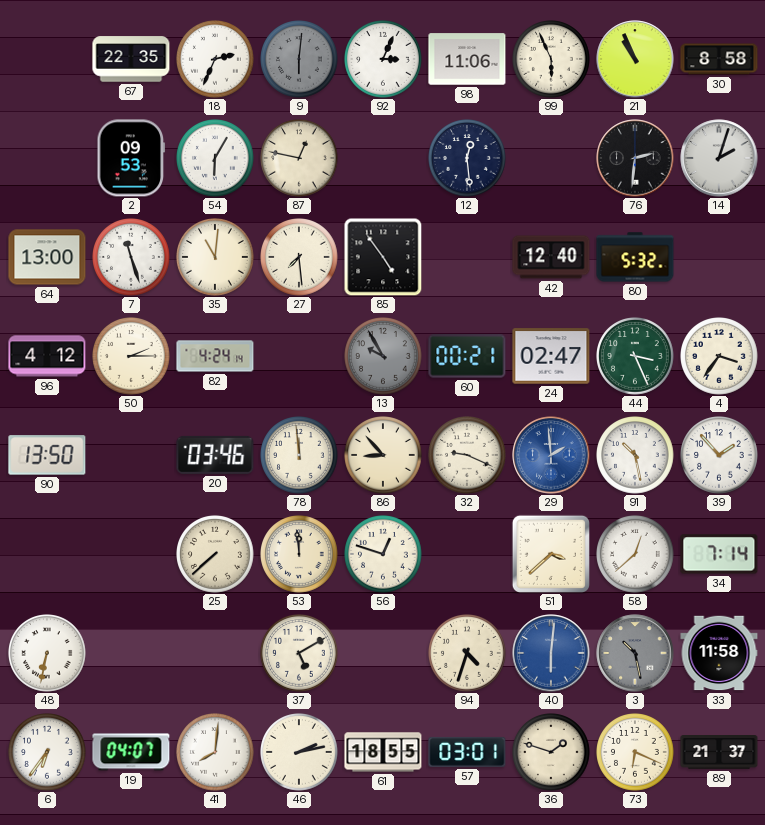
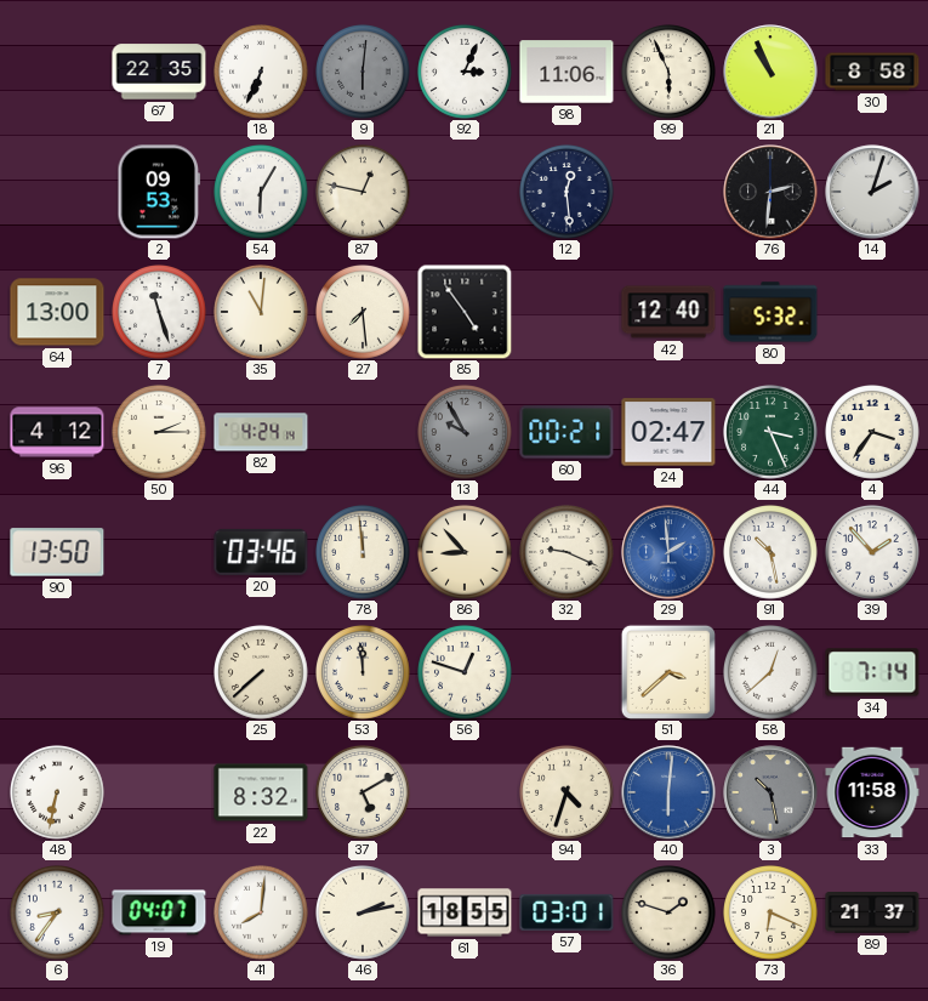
18: 2:34 -> 6:34
22: none -> 8:32
6: 6:36 -> 8:36
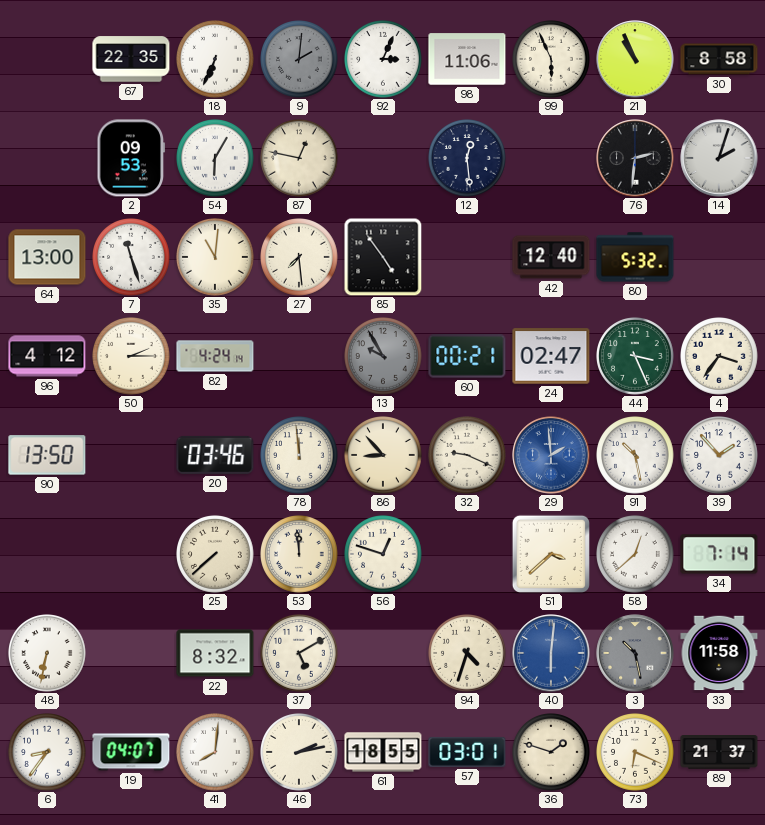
9: 6:01 -> 2:01
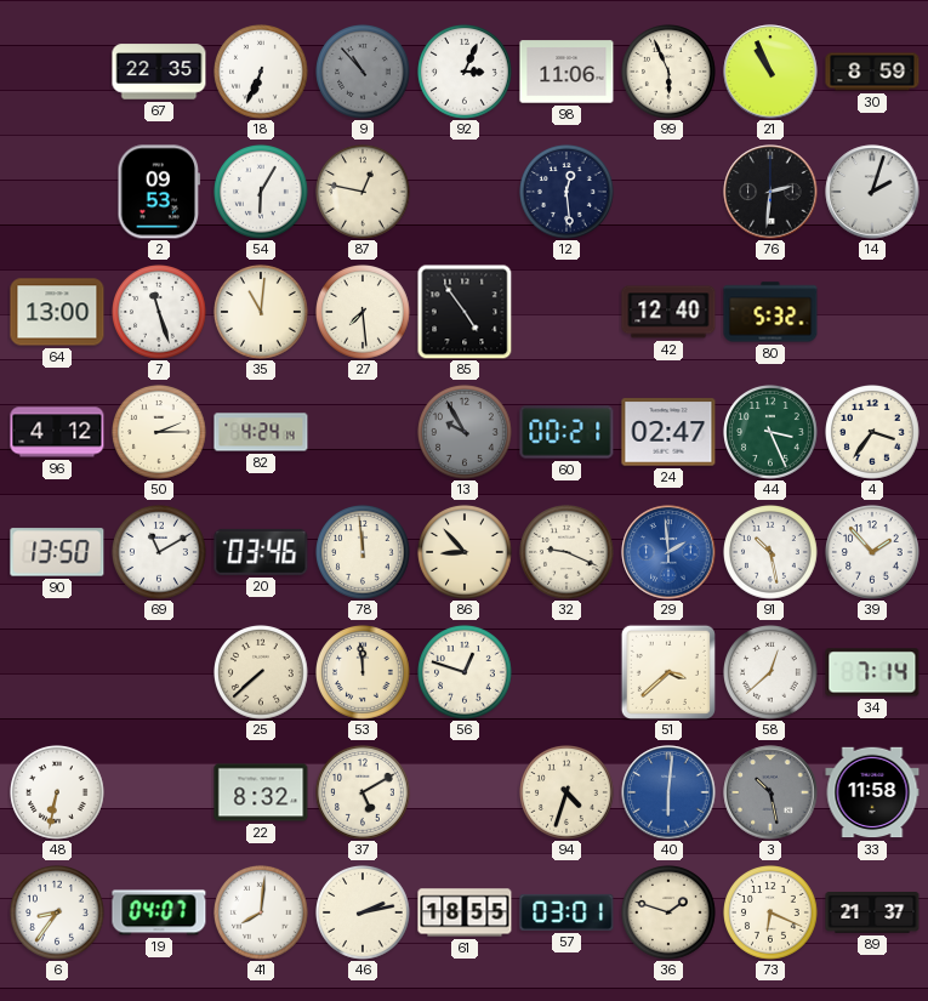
9: 2:01 -> 10:53
30: 8:58 -> 8:59
69: none -> 11:10
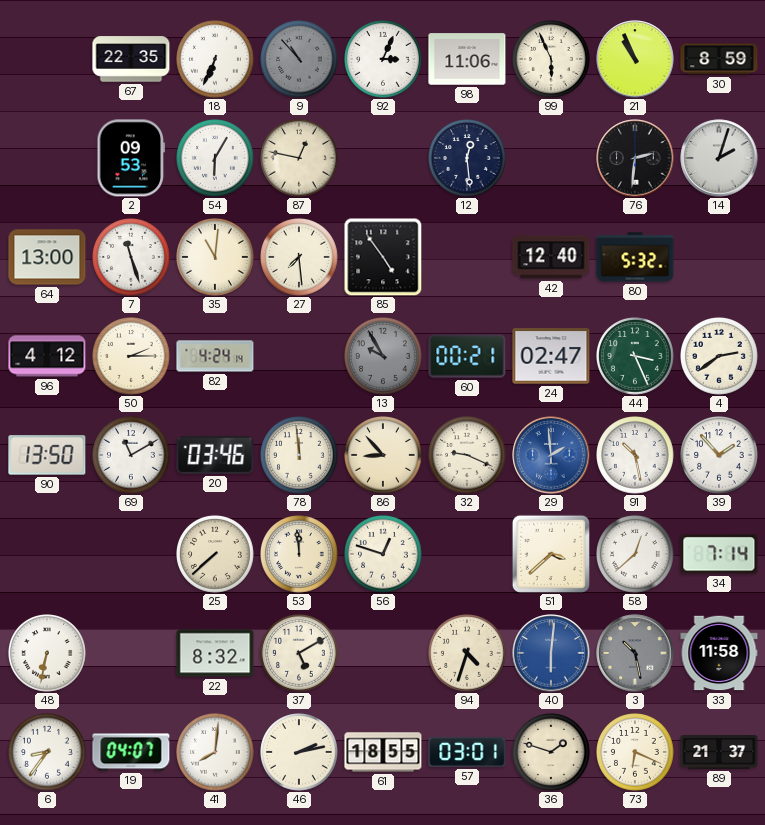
4: 3:36 -> 2:39
